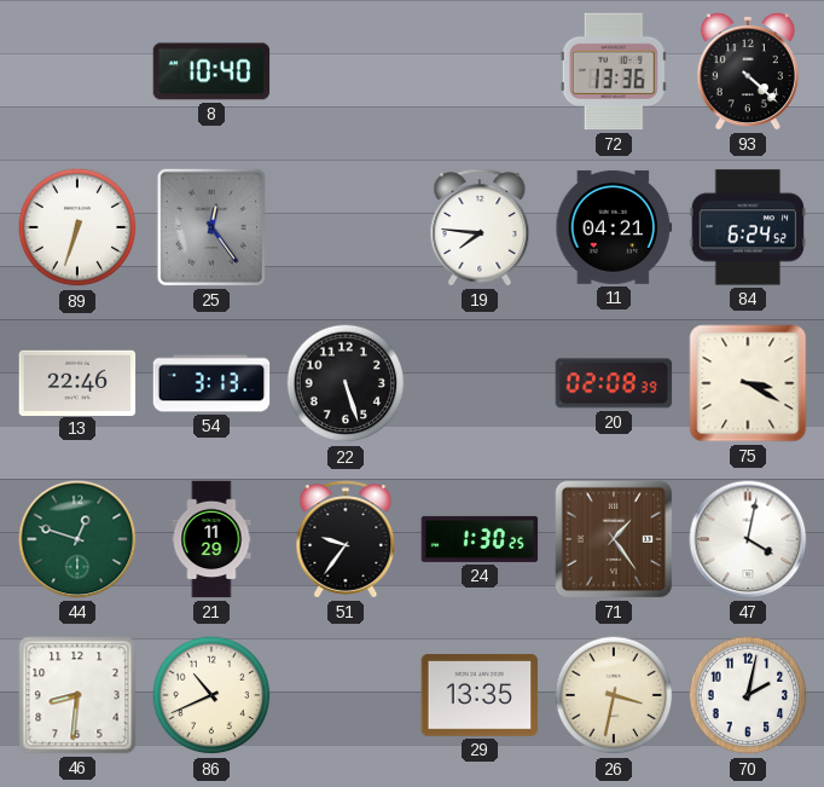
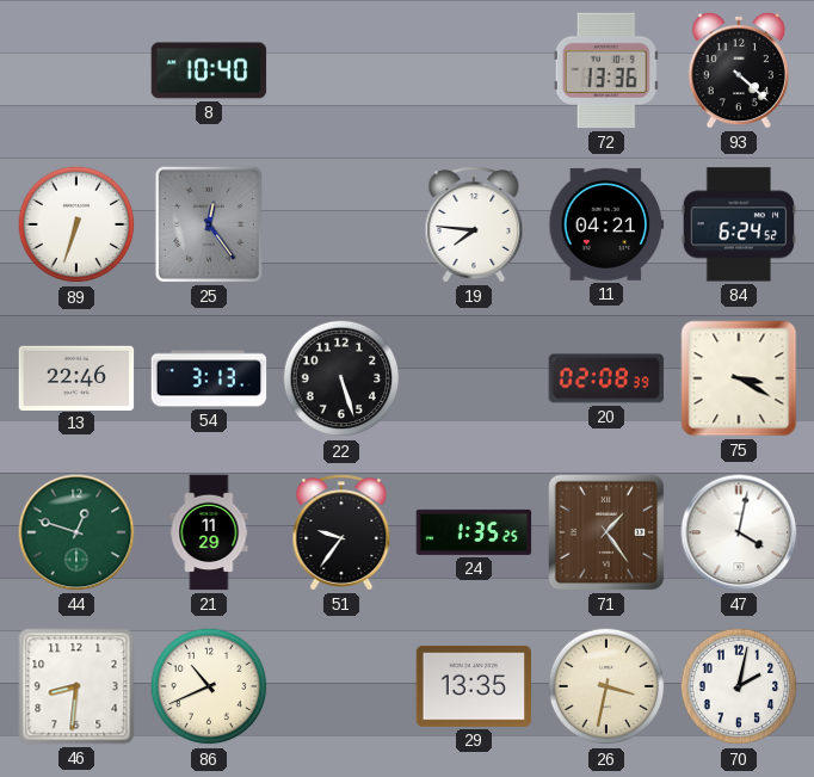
24: 1:30 -> 1:35
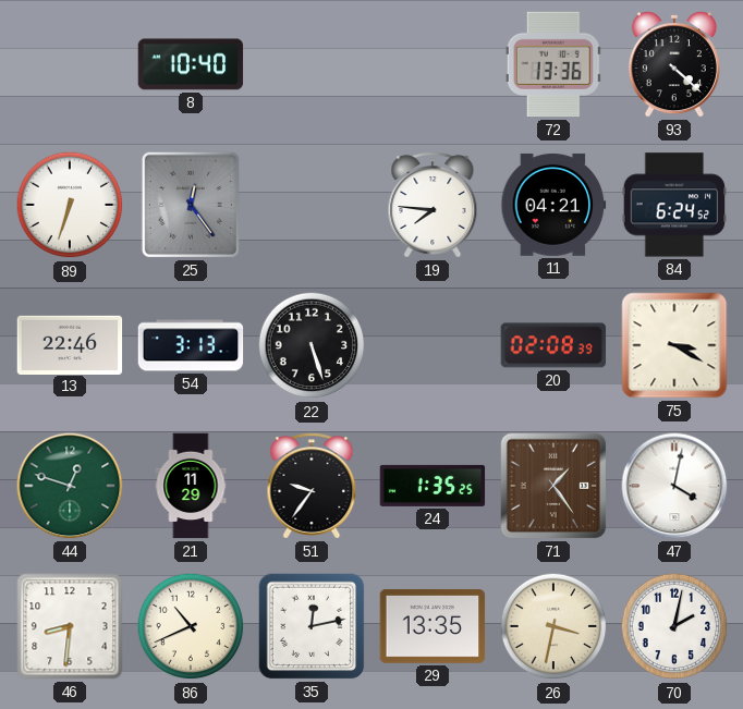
35: none -> 12:13
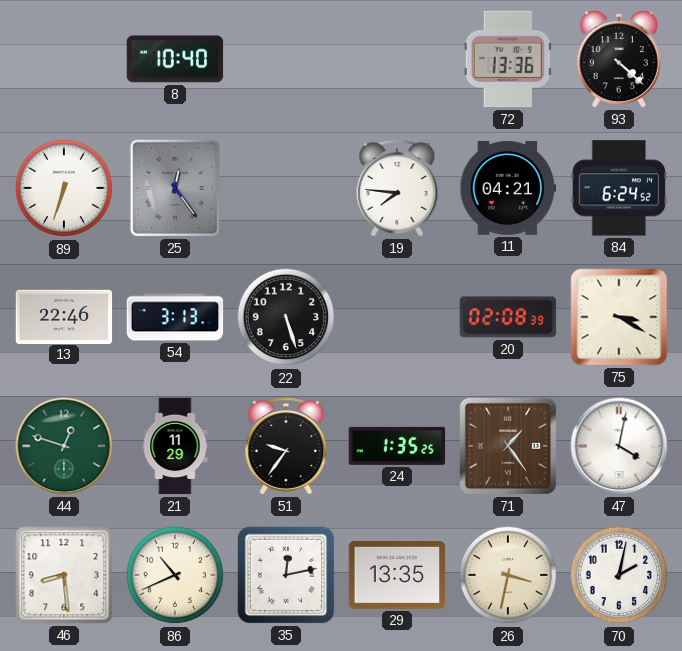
46: 8:31 -> 8:29
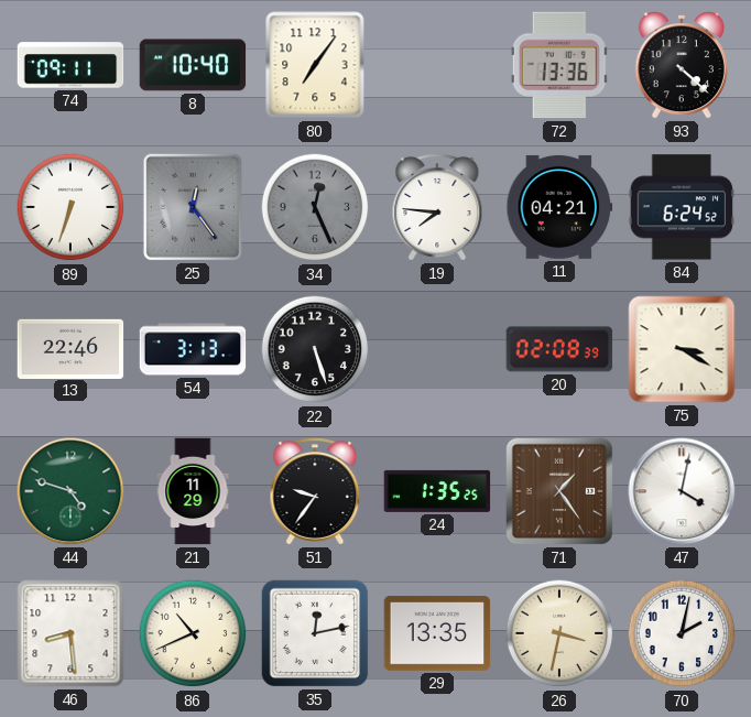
74: none -> 09:11
80: none -> 7:06
34: none -> 12:26
44: 12:48 -> 4:48
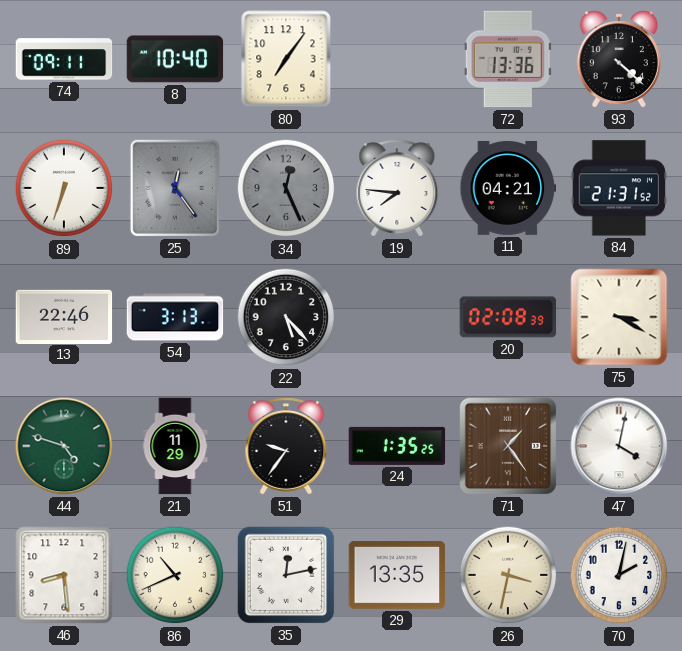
84: 6:24 -> 21:31
22: 5:27 -> 5:23
